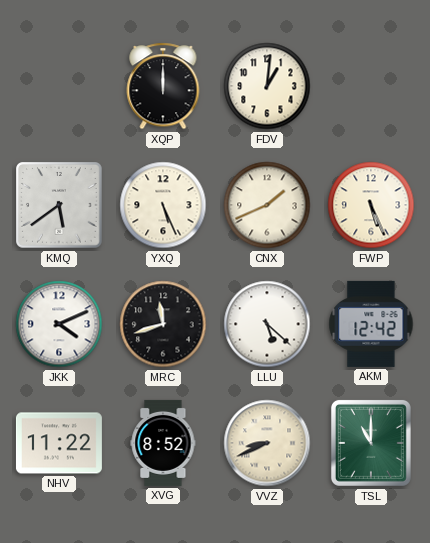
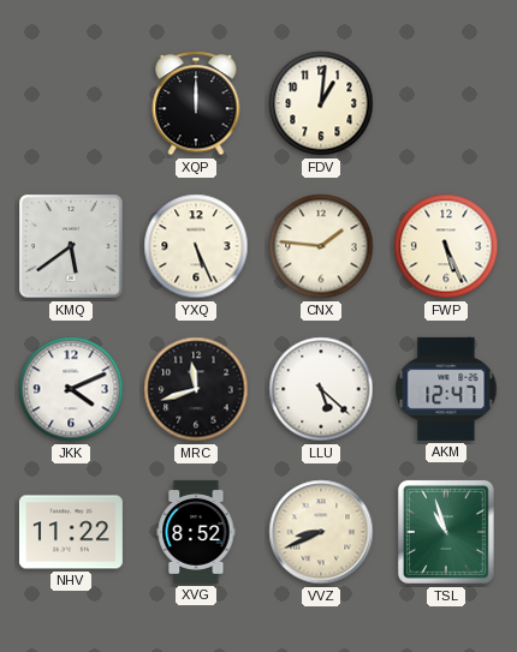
CNX: 1:41 -> 1:46
AKM: 12:42 -> 12:47
TSL: 11:00 -> 10:57
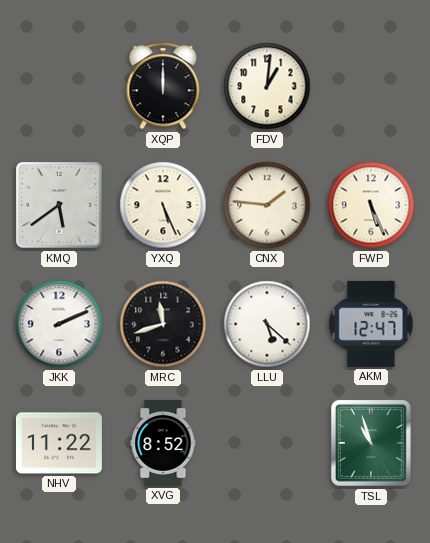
JKK: 4:11 -> 2:11
VVZ: 8:41 -> none
